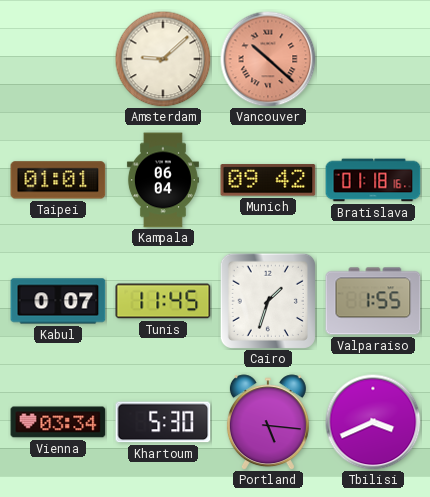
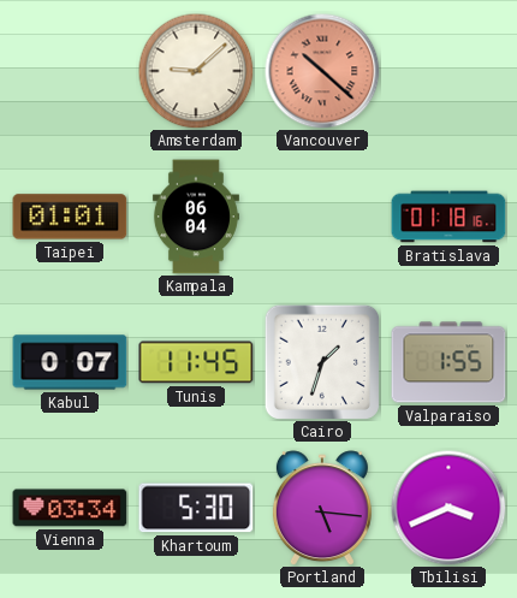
Munich: 09:42 -> none
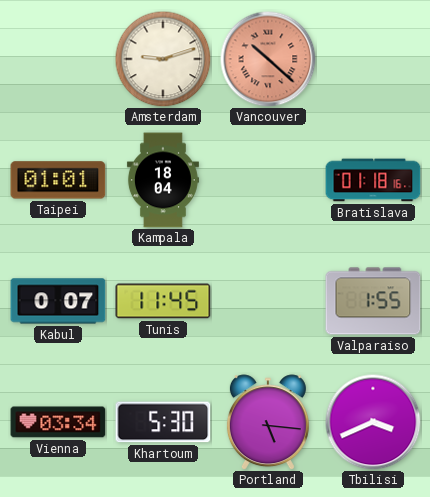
Amsterdam: 9:08 -> 9:12
Kampala: 06:04 -> 18:04
Cairo: 1:33 -> none
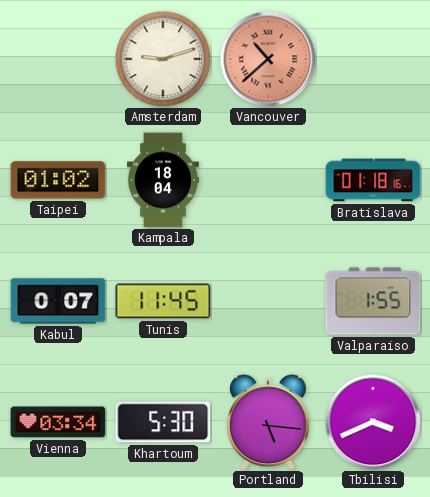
Vancouver: 10:22 -> 10:38
Taipei: 01:01 -> 01:02
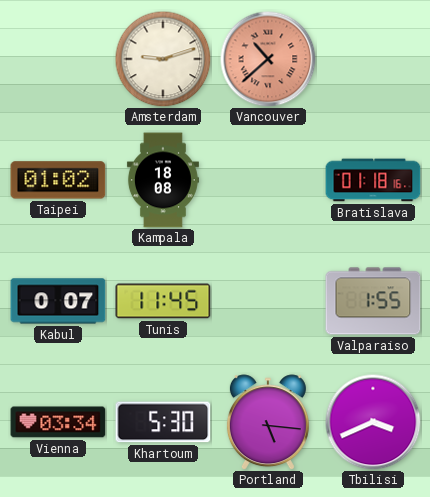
Kampala: 18:04 -> 18:08
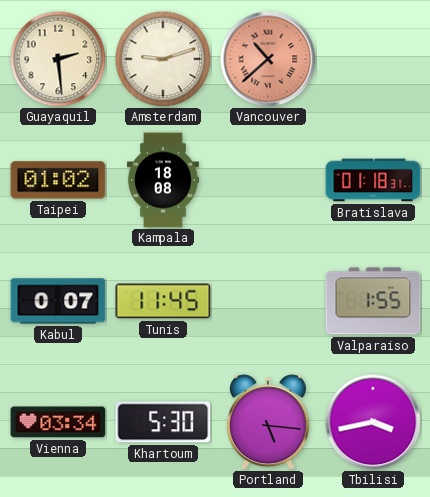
Guayaquil: none -> 2:29
Bratislava: 01:18:16 -> 01:18:31
Tbilisi: 3:41 -> 3:43
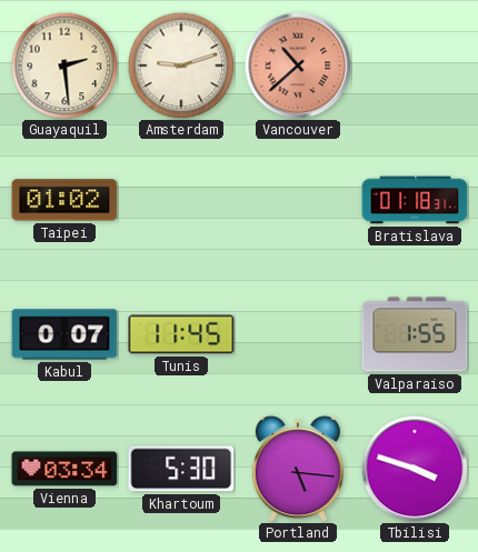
Kampala: 18:08 -> none
Tbilisi: 3:43 -> 3:48
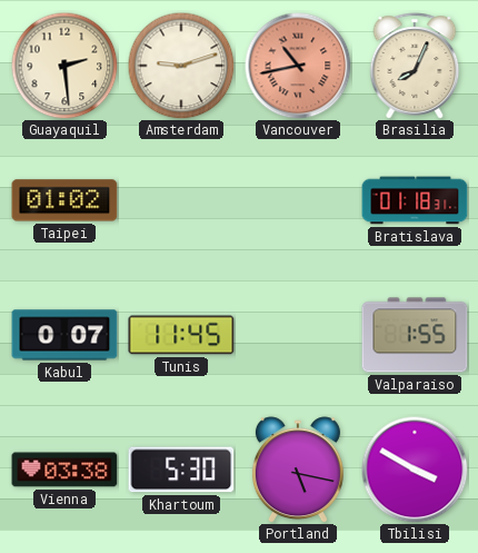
Vancouver: 10:38 -> 10:43
Brasilia: none -> 8:04
Vienna: 03:34 -> 03:38
Portland: 5:16 -> 5:17
Tbilisi: 3:48 -> 3:50
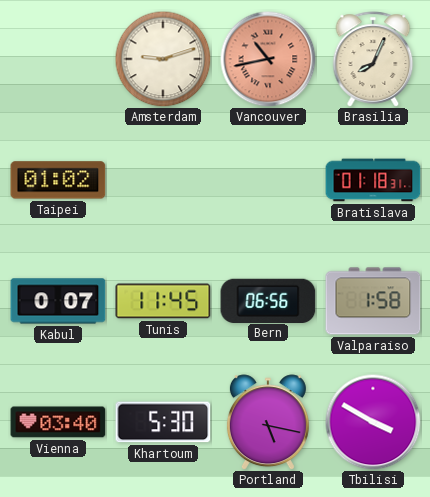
Guayaquil: 2:29 -> none
Bern: none -> 06:56
Valparaiso: 1:55 -> 1:58
Vienna: 03:38 -> 03:40
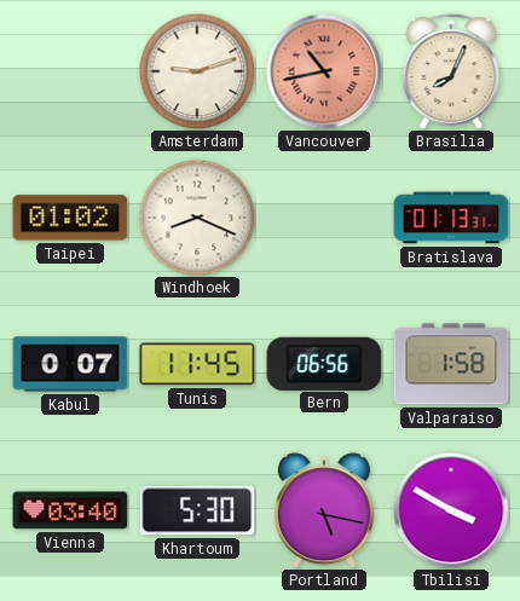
Windhoek: none -> 8:19
Bratislava: 01:18 -> 01:13
